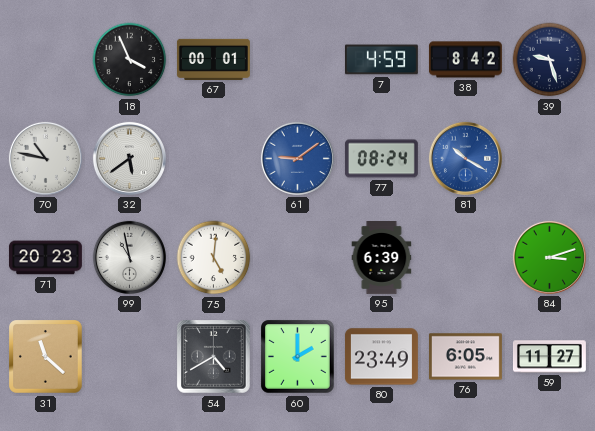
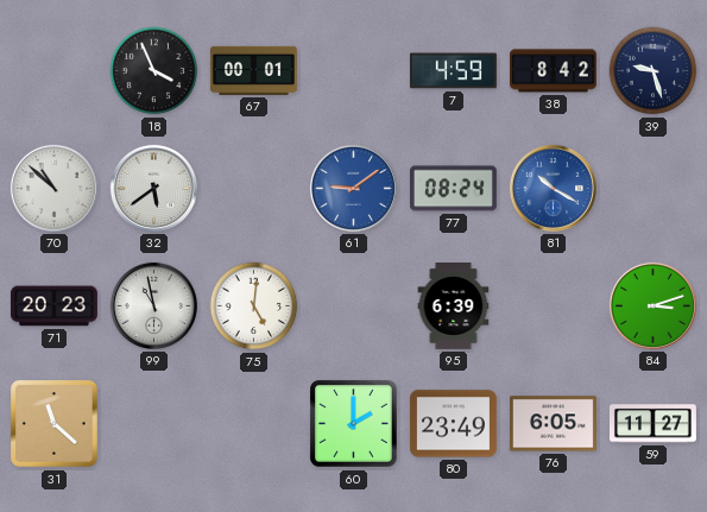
70: 10:47 -> 10:52
54: 4:40 -> none
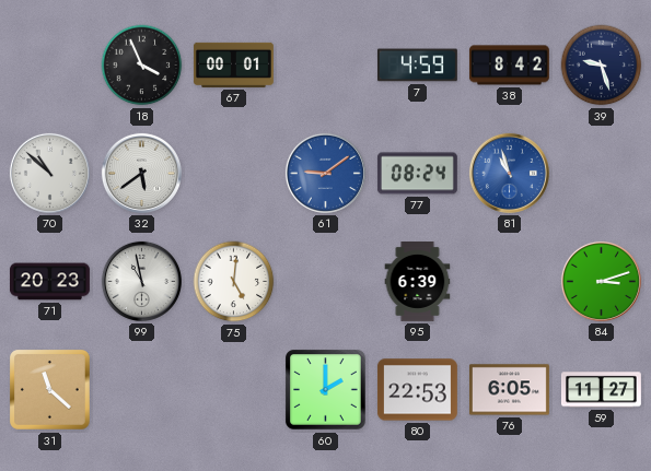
81: 10:20 -> 10:57
80: 23:49 -> 22:53
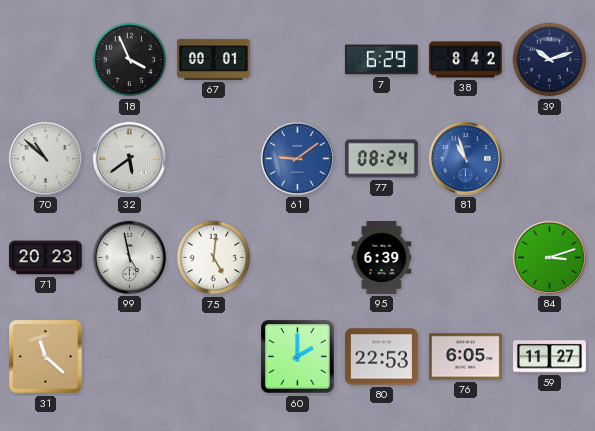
7: 4:59 -> 6:29
39: 9:27 -> 10:12
99: 10:58 -> 4:58
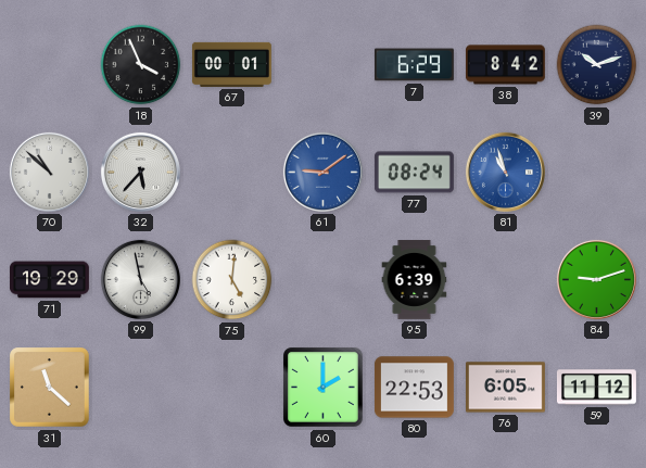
32: 5:39 -> 5:37
71: 20:23 -> 19:29
84: 3:12 -> 9:12
59: 11:27 -> 11:12
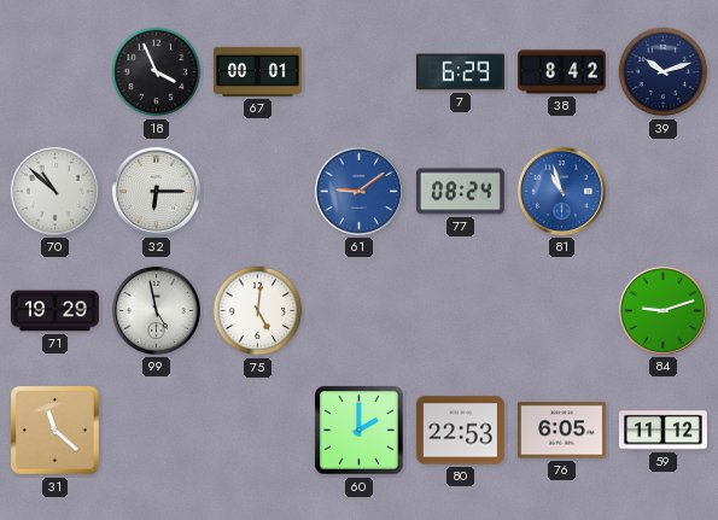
32: 5:37 -> 6:15
95: 6:39 -> none
